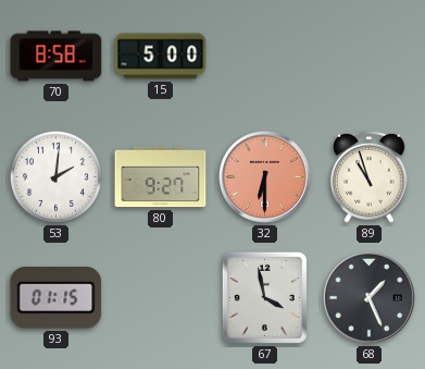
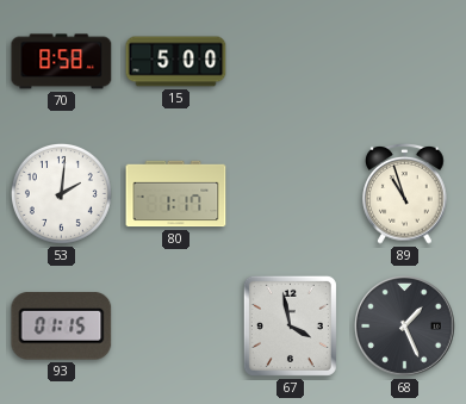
80: 9:27 -> 1:17
32: 6:30 -> none
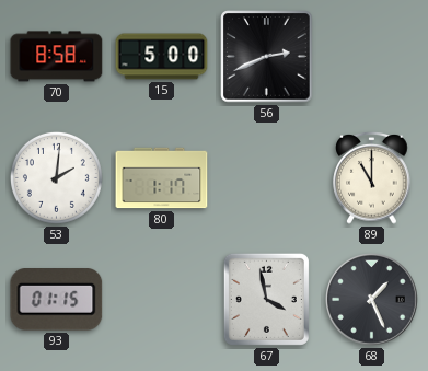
56: none -> 2:41
89: 10:57 -> 11:00
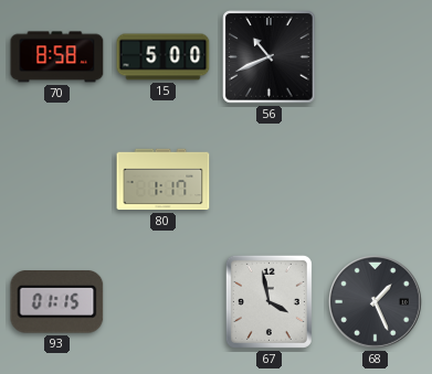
56: 2:41 -> 10:41
53: 2:01 -> none
89: 11:00 -> none
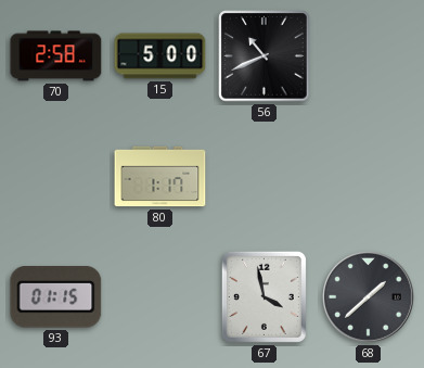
70: 8:58 -> 2:58
68: 1:26 -> 1:38
